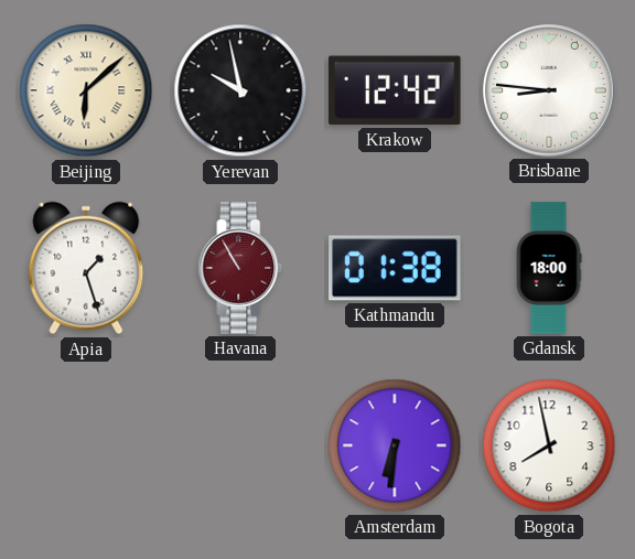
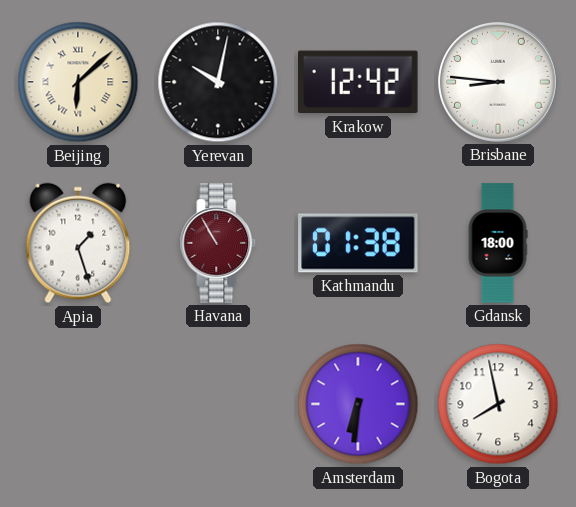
Yerevan: 9:58 -> 10:02
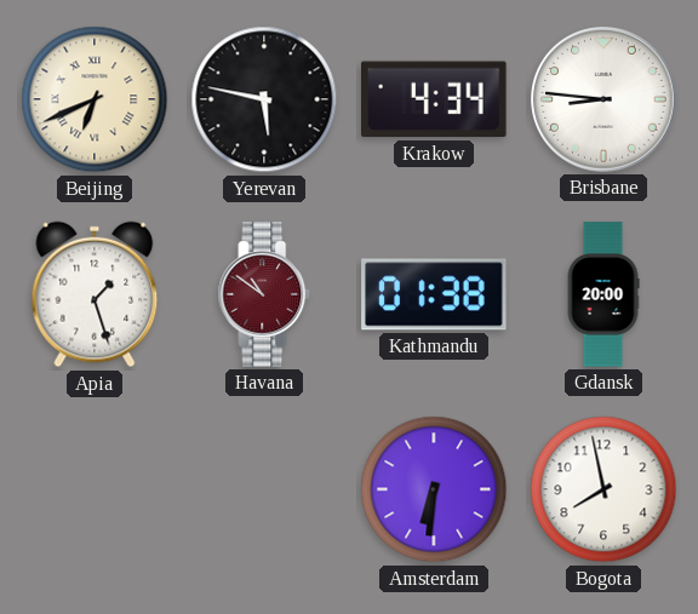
Beijing: 6:08 -> 6:41
Yerevan: 10:02 -> 5:47
Krakow: 12:42 -> 4:34
Havana: 10:55 -> 10:51
Gdansk: 18:00 -> 20:00
